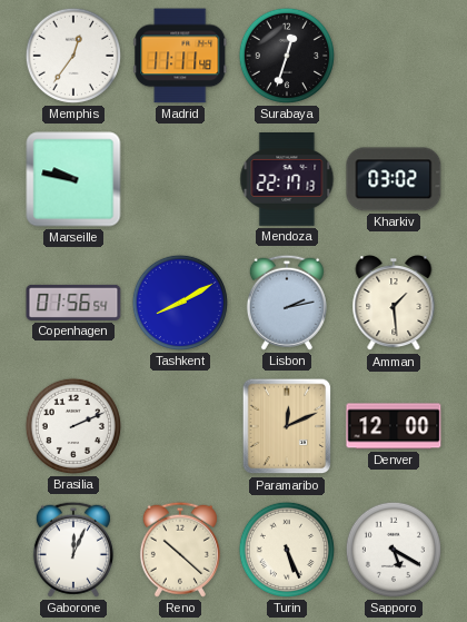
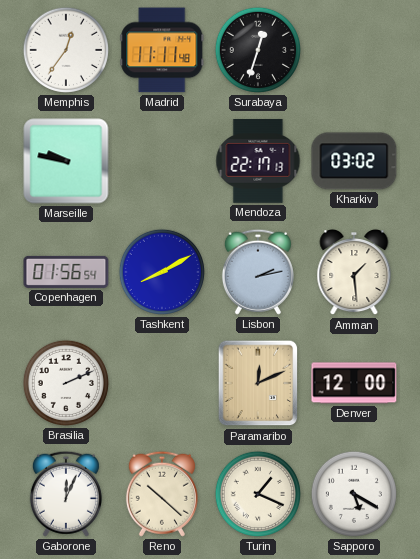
Turin: 5:26 -> 1:19
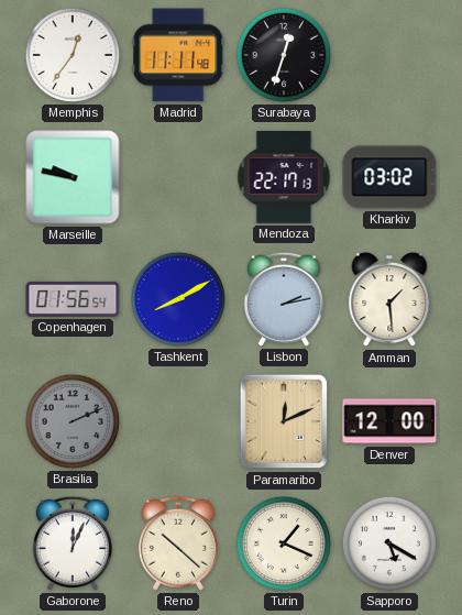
Brasilia dial: white -> grey
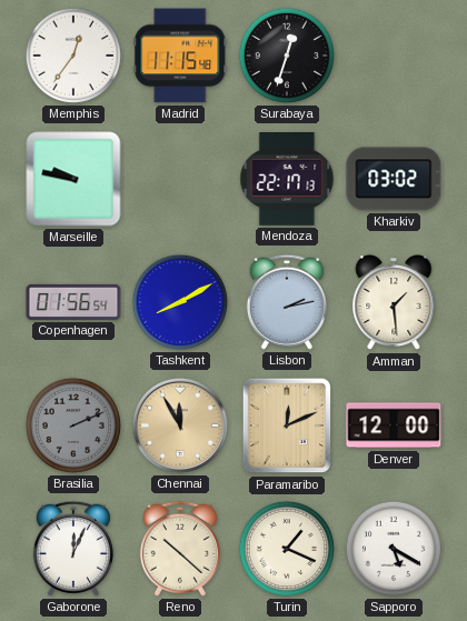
Madrid: 11:11 -> 11:15
Chennai: none -> 11:55
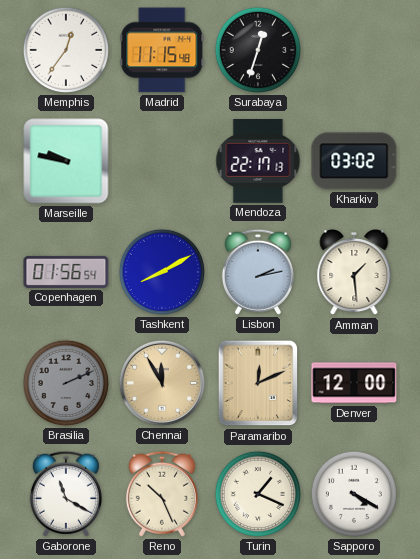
Gaborone: 12:04 -> 11:20
Reno: 10:22 -> 10:26
Sapporo: 5:20 -> 4:20
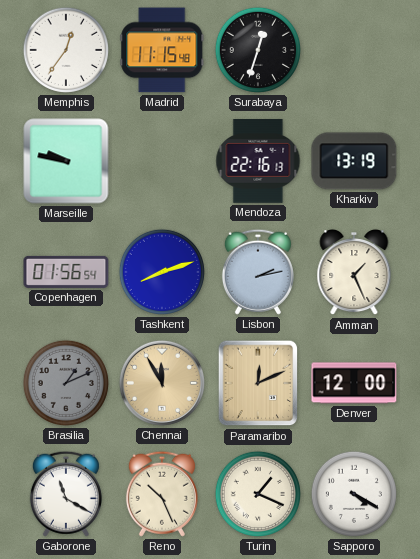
Mendoza: 22:17 -> 22:16
Kharkiv: 03:02 -> 13:19
Tashkent: 8:10 -> 8:12
Amman: 1:29 -> 1:26
Brasilia: 2:11 -> 1:11
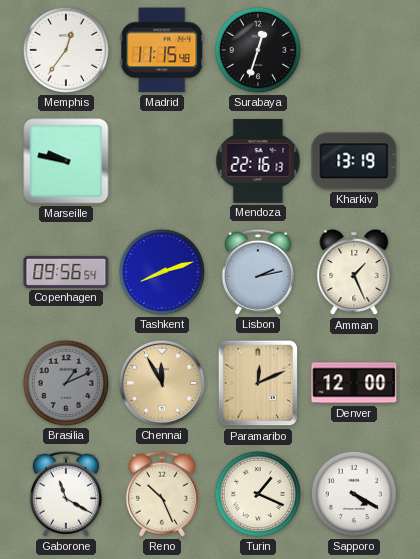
Copenhagen: 01:56 -> 09:56
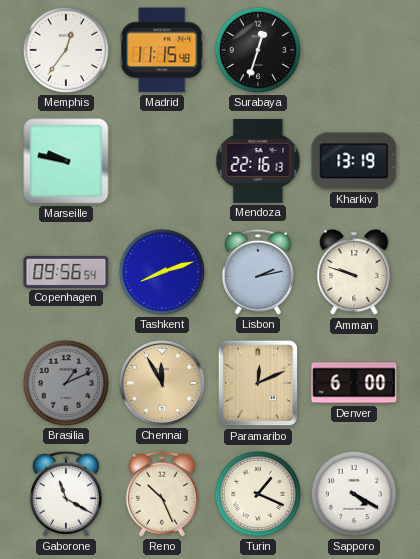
Amman: 1:26 -> 9:48
Denver: 12:00 -> 6:00
